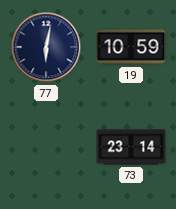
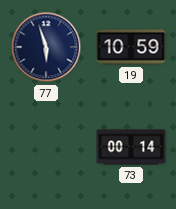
77: 6:02 -> 5:57
73: 23:14 -> 00:14
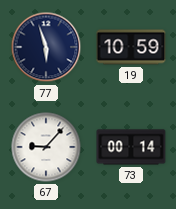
67: none -> 9:07
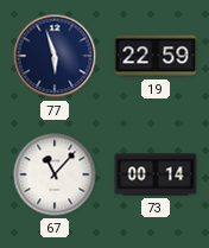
19: 10:59 -> 22:59
67: 9:07 -> 11:07
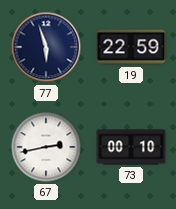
67: 11:07 -> 2:43
73: 00:14 -> 00:10
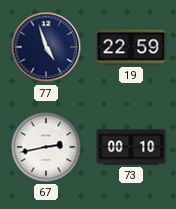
77: 5:57 -> 4:57
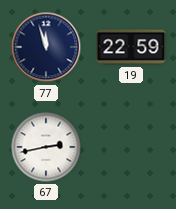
77: 4:57 -> 11:57
73: 00:10 -> none
